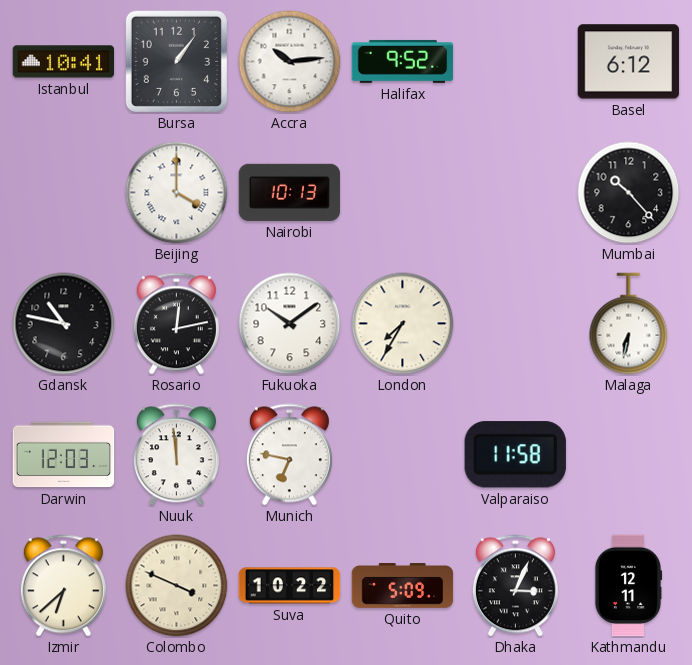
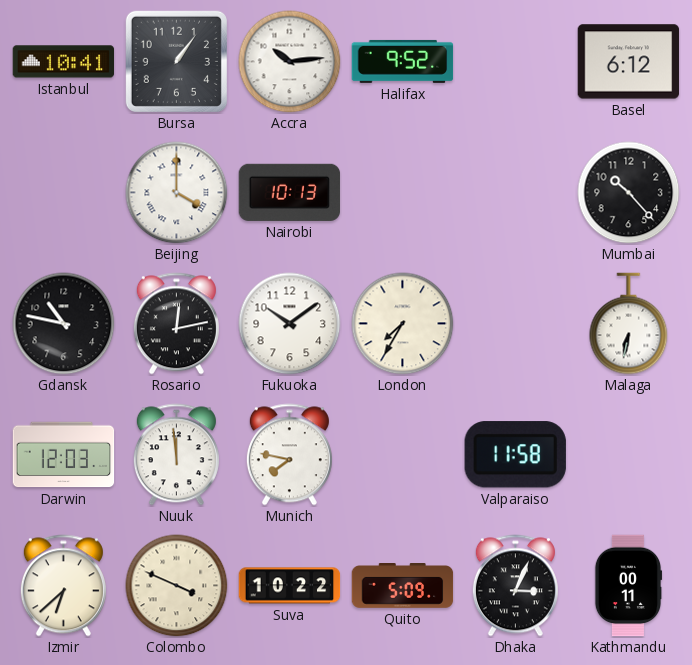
Munich: 6:47 -> 7:47
Kathmandu: 12:11 -> 00:11
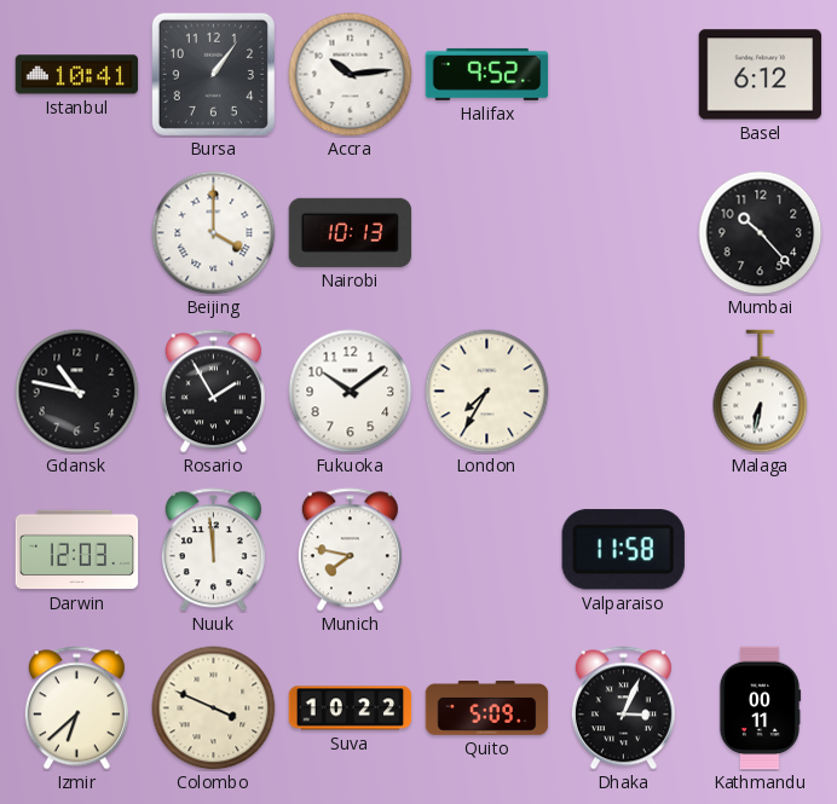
Rosario: 12:13 -> 1:55
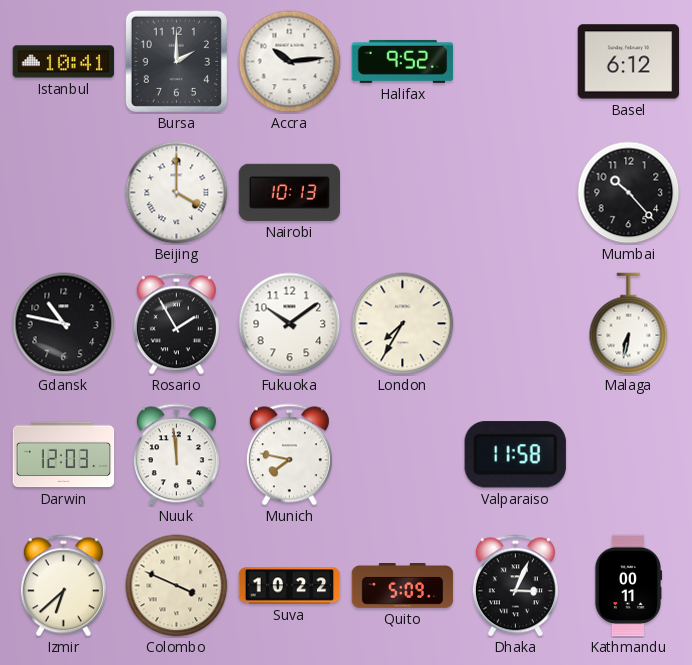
Bursa: 1:06 -> 2:00
